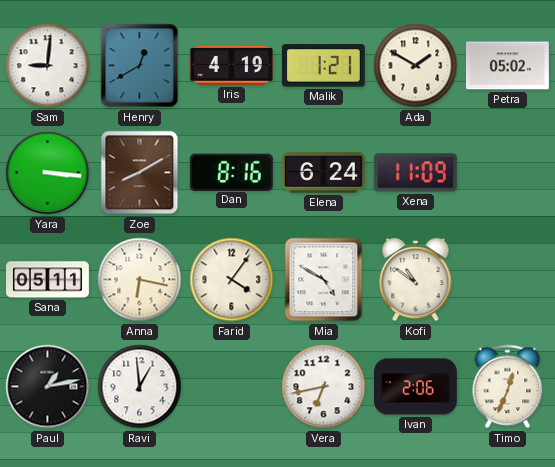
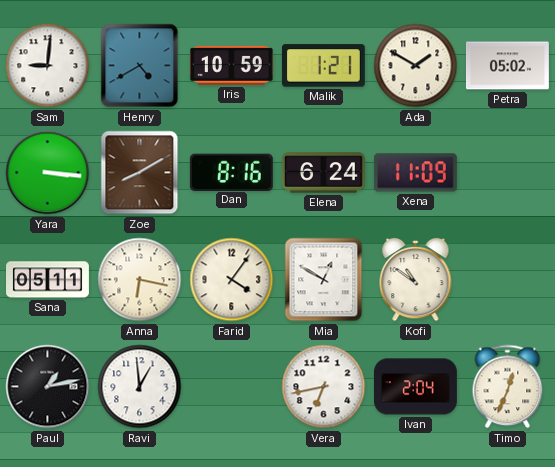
Henry: 12:40 -> 4:40
Iris: 4:19 -> 10:59
Mia: 4:50 -> 12:50
Ivan: 2:06 -> 2:04
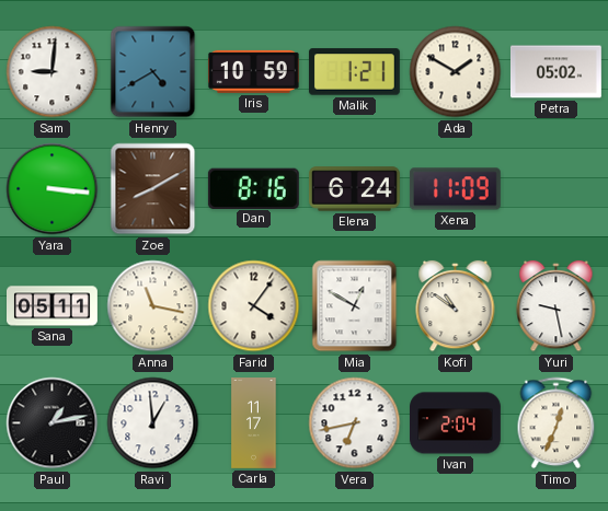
Anna: 6:17 -> 11:17
Yuri: none -> 9:28
Carla: none -> 11:17
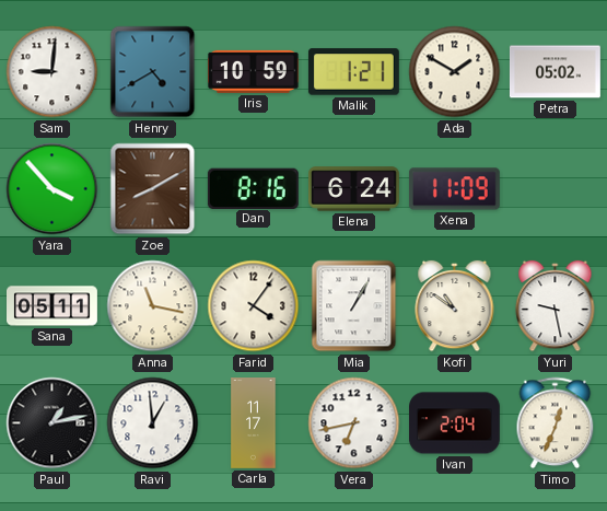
Yara: 3:16 -> 3:53
Mia: 12:50 -> 1:05
